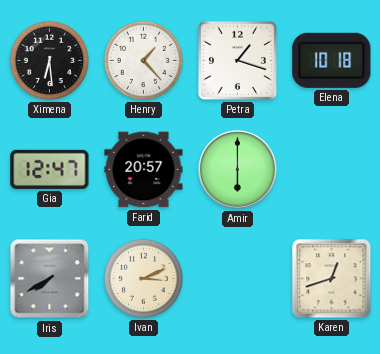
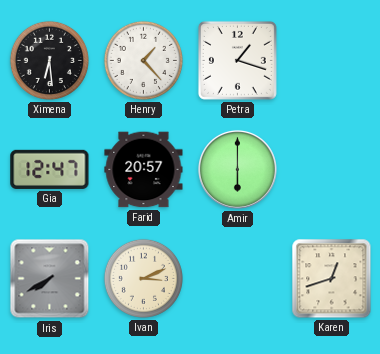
Elena: 10:18 -> none
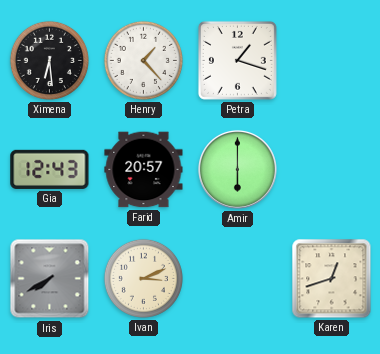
Gia: 12:47 -> 12:43
